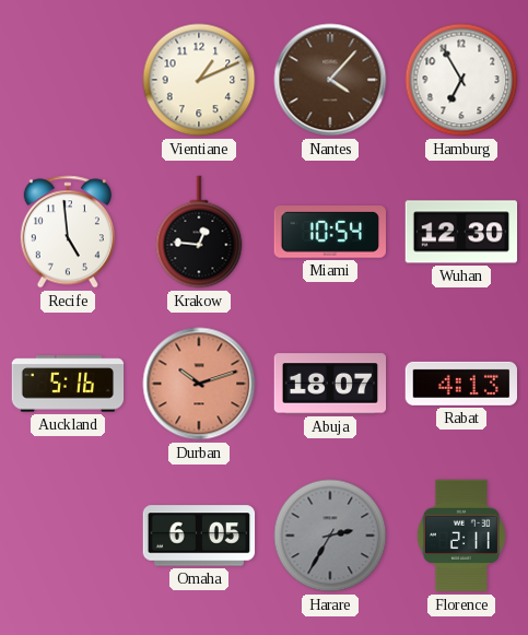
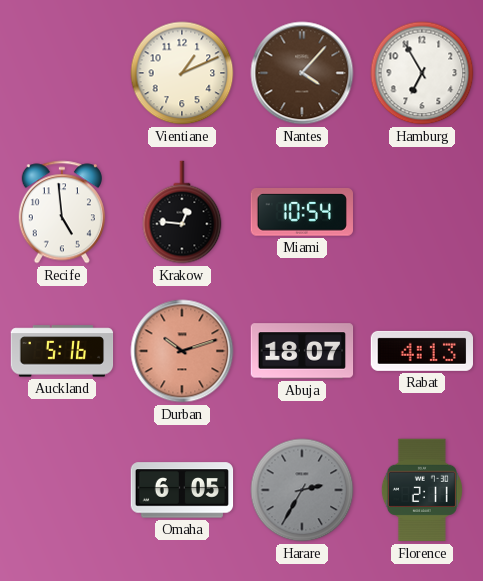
Wuhan: 12:30 -> none
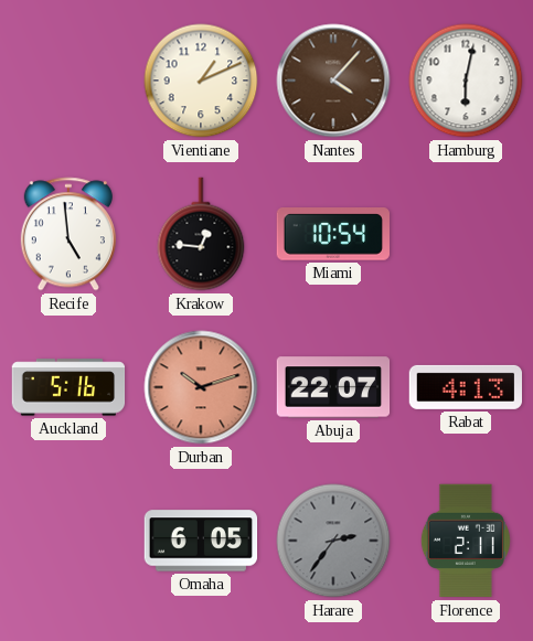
Hamburg: 6:55 -> 6:02
Abuja: 18:07 -> 22:07
Harare: 2:35 -> 2:36
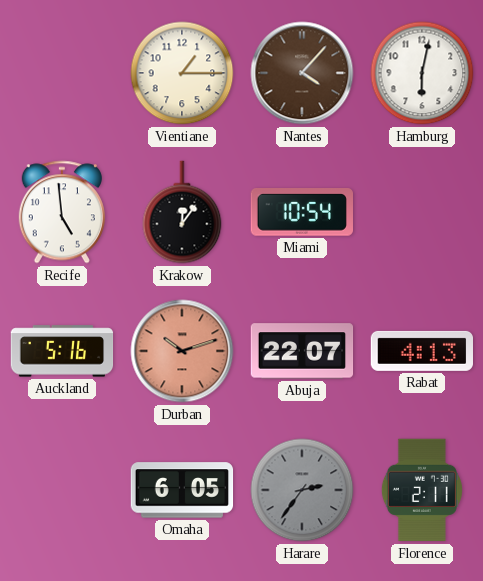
Vientiane: 1:11 -> 1:15
Krakow: 12:46 -> 12:06
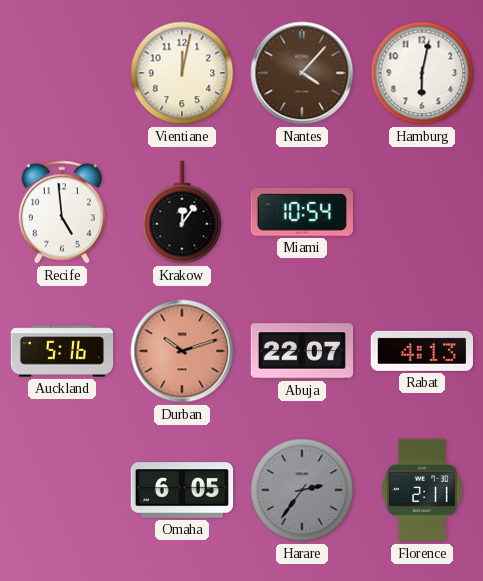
Vientiane: 1:15 -> 12:02
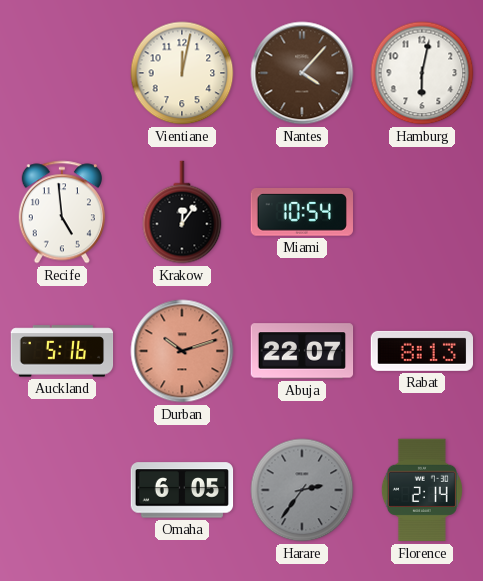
Rabat: 4:13 -> 8:13
Florence: 2:11 -> 2:14
